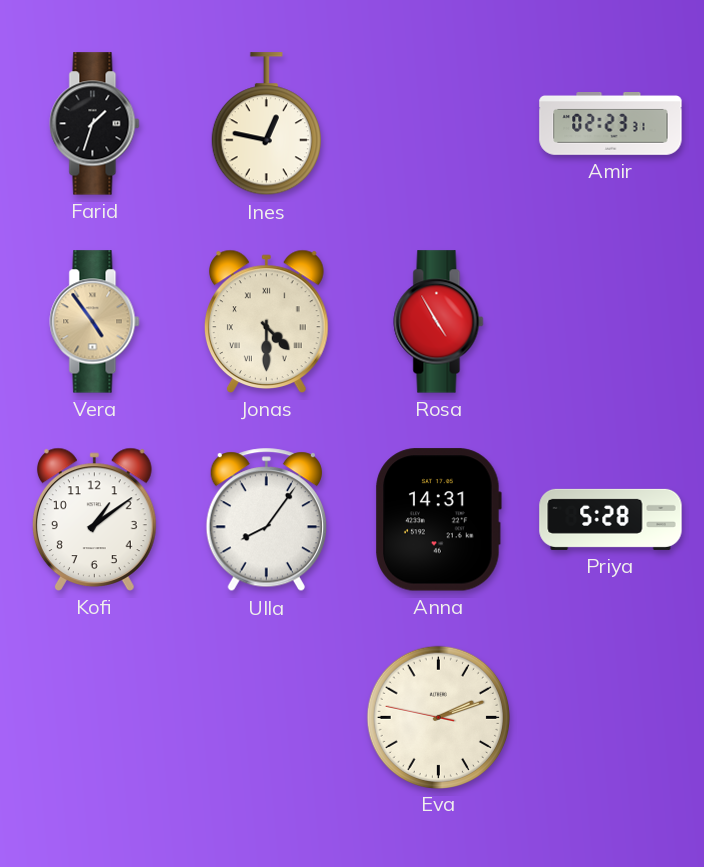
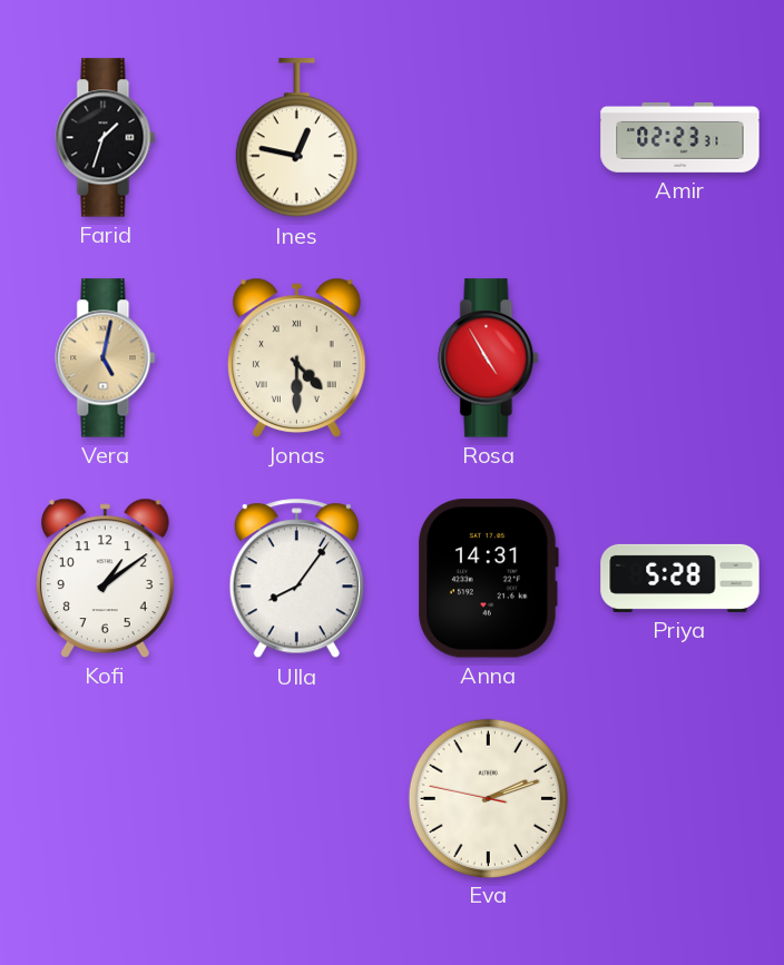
Vera: 4:54 -> 5:02
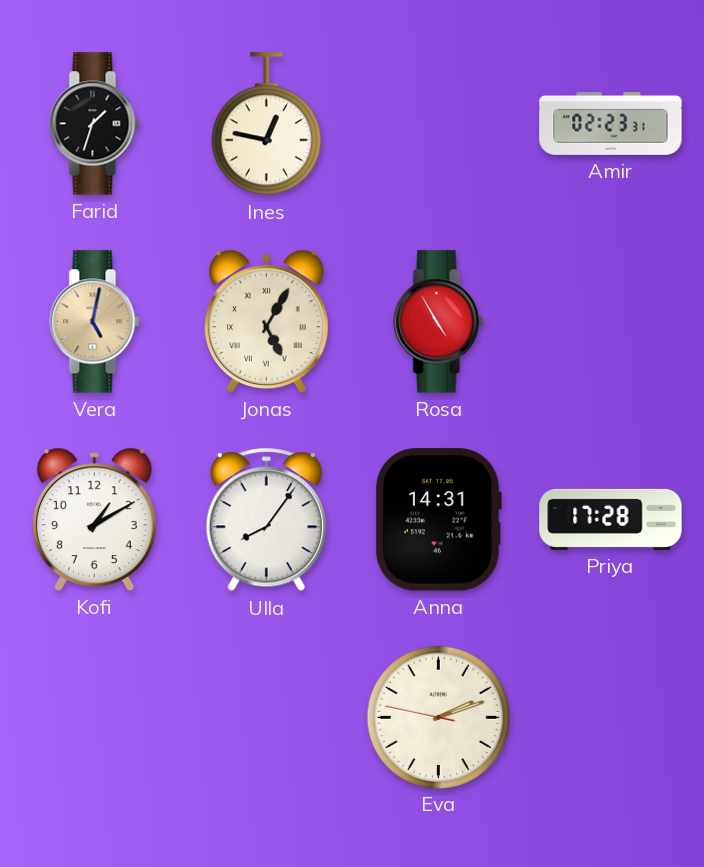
Jonas: 4:30 -> 5:05
Kofi: 1:09 -> 1:10
Priya: 5:28 -> 17:28
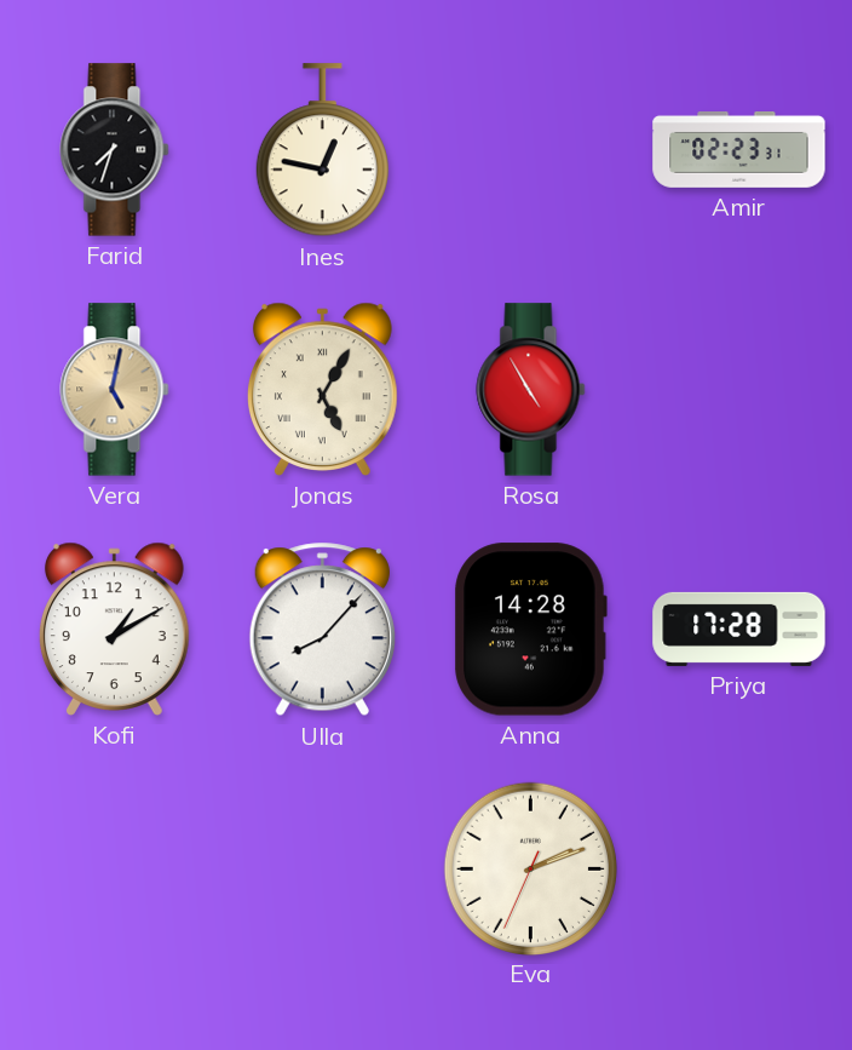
Farid: 1:33 -> 7:33
Ulla: 8:06 -> 8:07
Anna: 14:31 -> 14:28
Eva: 2:11:47 -> 2:11:34
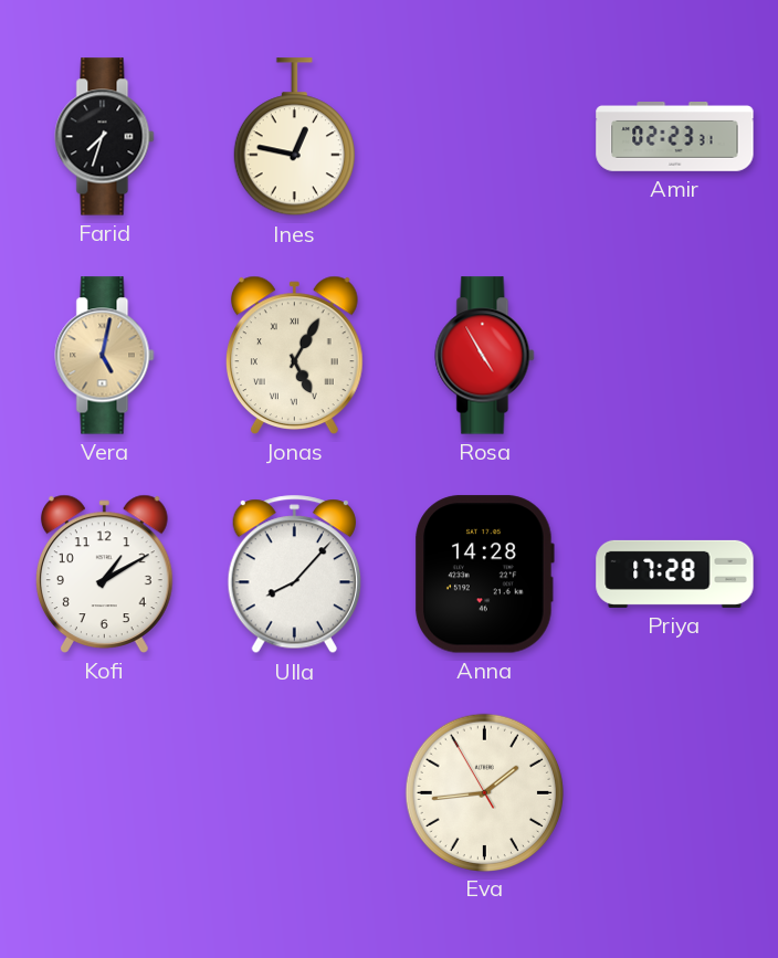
Eva: 2:11 -> 1:43
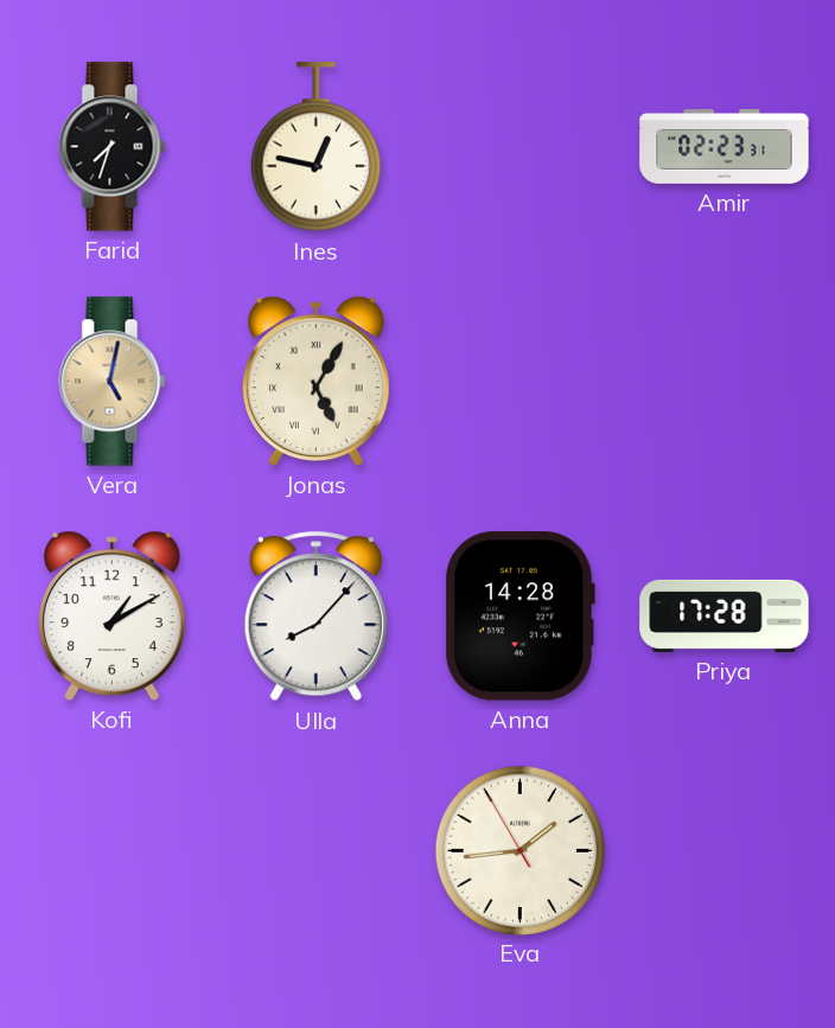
Rosa: 4:55 -> none
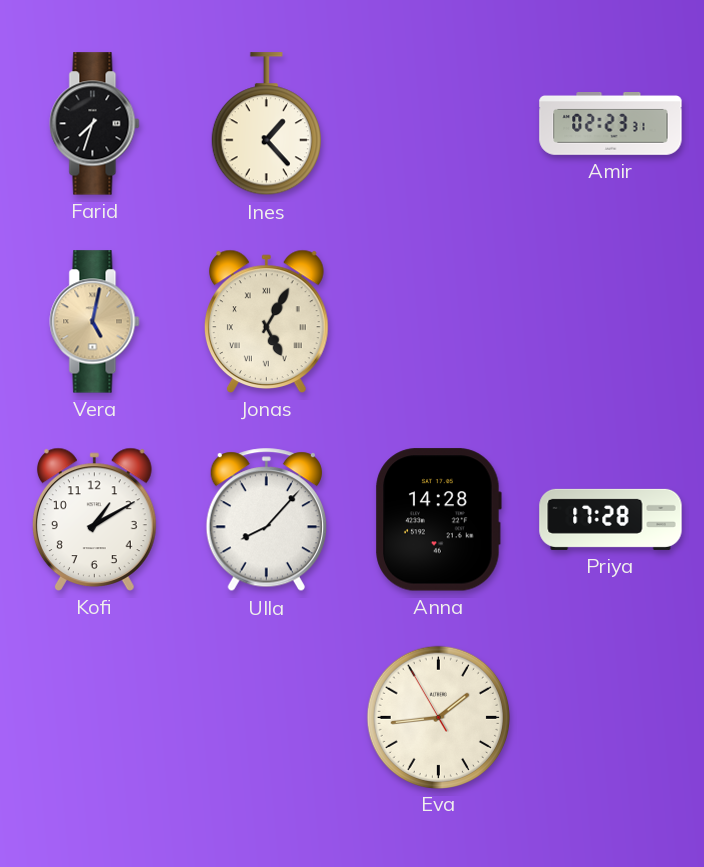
Ines: 12:47 -> 1:23
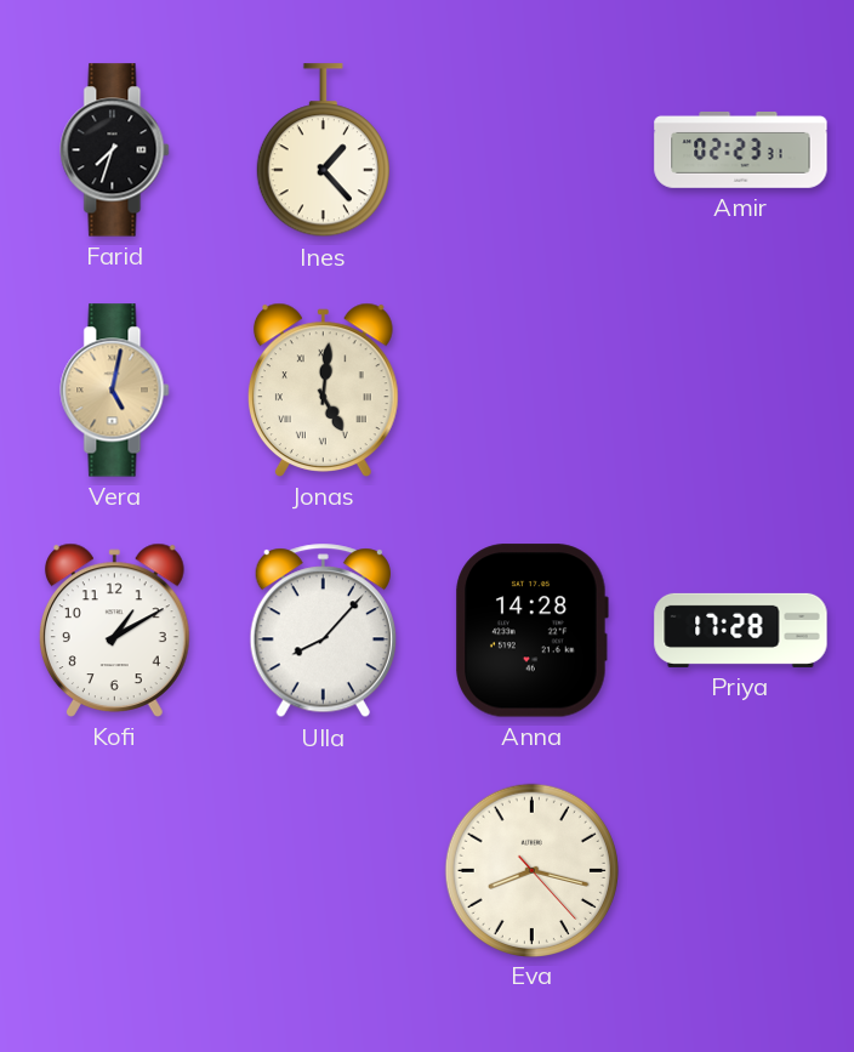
Jonas: 5:05 -> 5:01
Eva: 1:43 -> 8:17
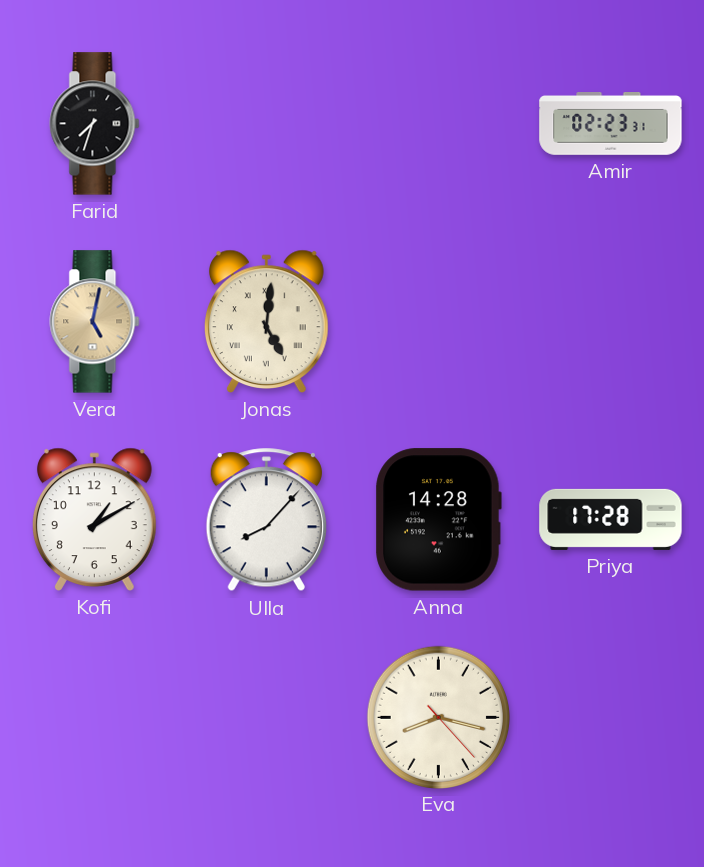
Ines: 1:23 -> none
